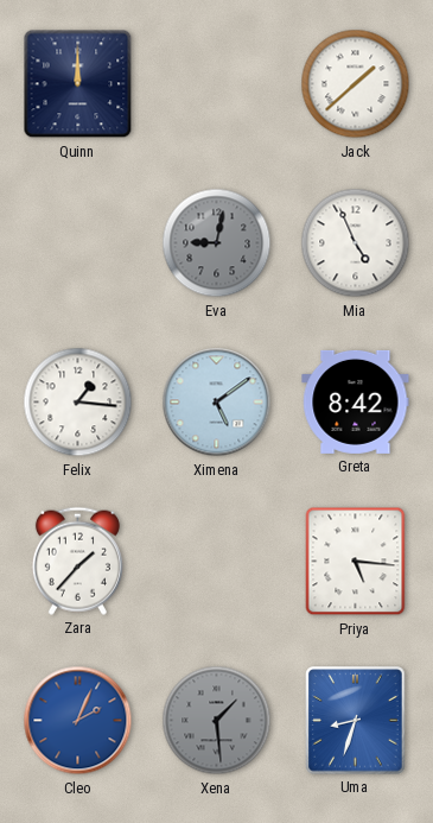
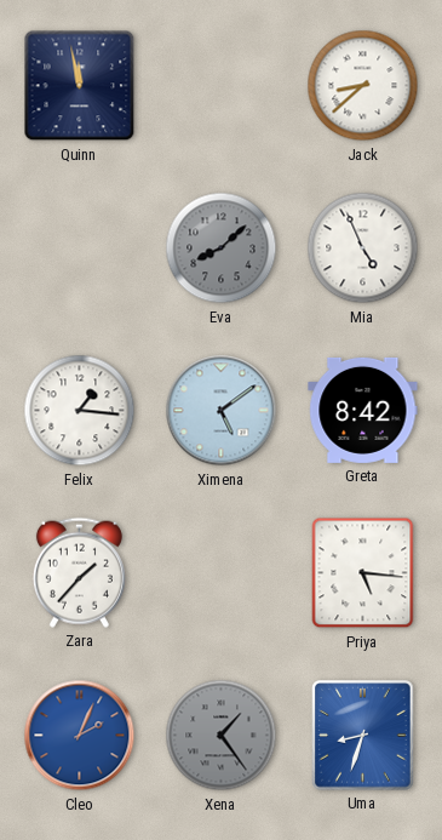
Quinn: 12:00 -> 11:58
Jack: 1:38 -> 8:38
Eva: 9:02 -> 8:08
Xena: 1:29 -> 1:24
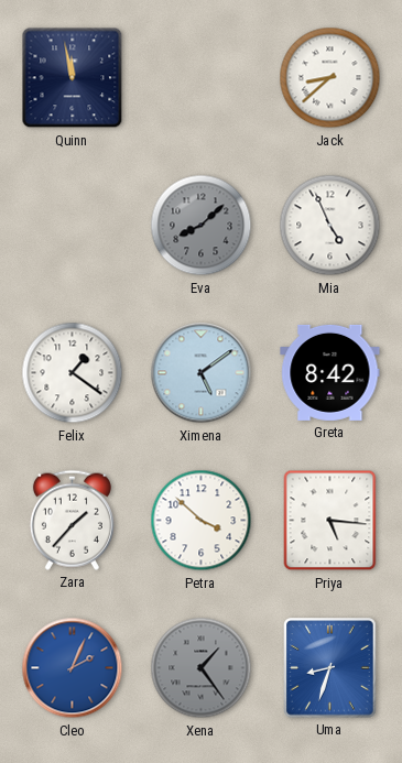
Felix: 1:16 -> 1:21
Petra: none -> 3:52
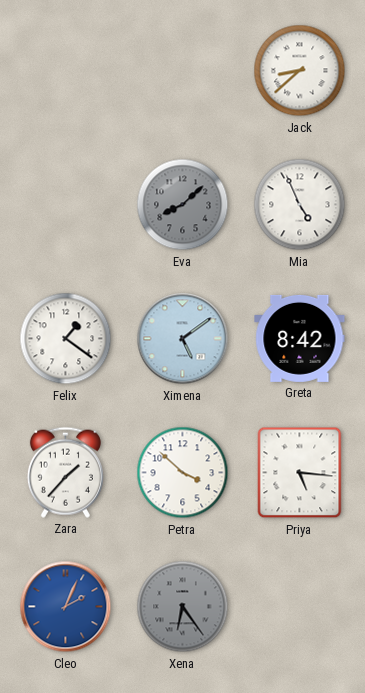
Quinn: 11:58 -> none
Xena: 1:24 -> 6:24
Uma: 8:33 -> none
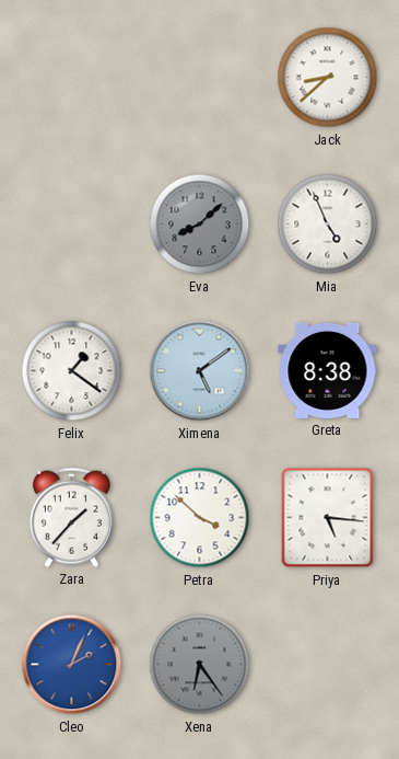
Greta: 8:42 -> 8:38
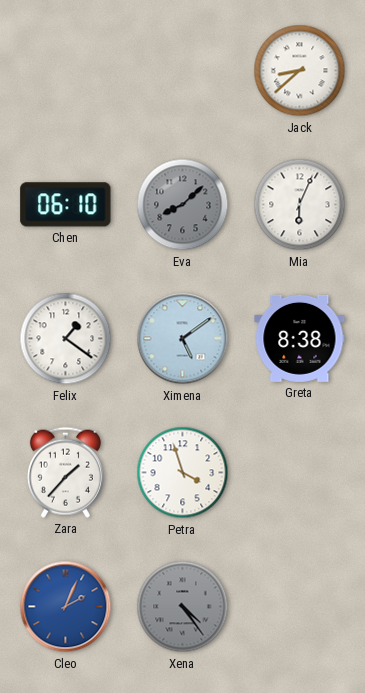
Chen: none -> 06:10
Mia: 4:56 -> 6:04
Petra: 3:52 -> 3:57
Priya: 5:16 -> none
Xena: 6:24 -> 4:24
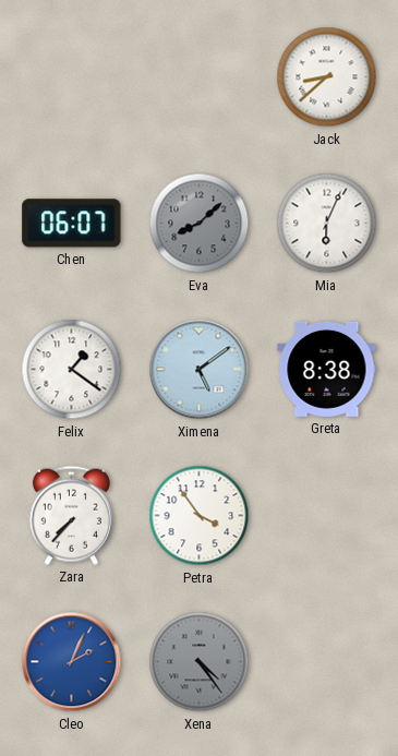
Chen: 06:10 -> 06:07
Zara: 1:37 -> 7:37
Petra: 3:57 -> 3:54
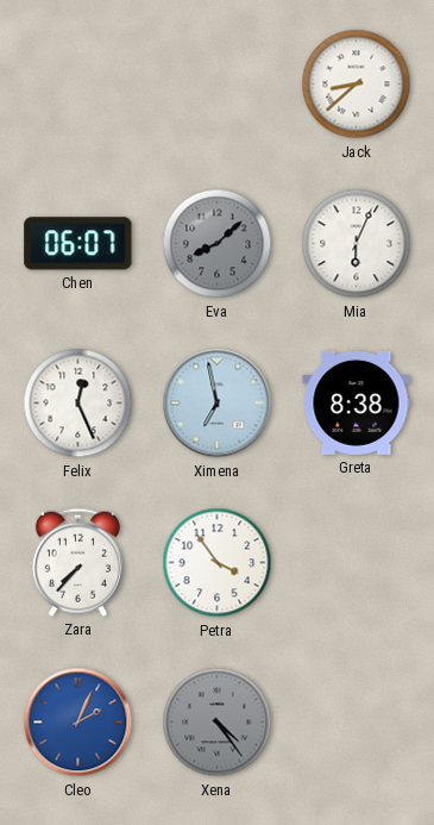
Felix: 1:21 -> 12:26
Ximena: 5:09 -> 6:58
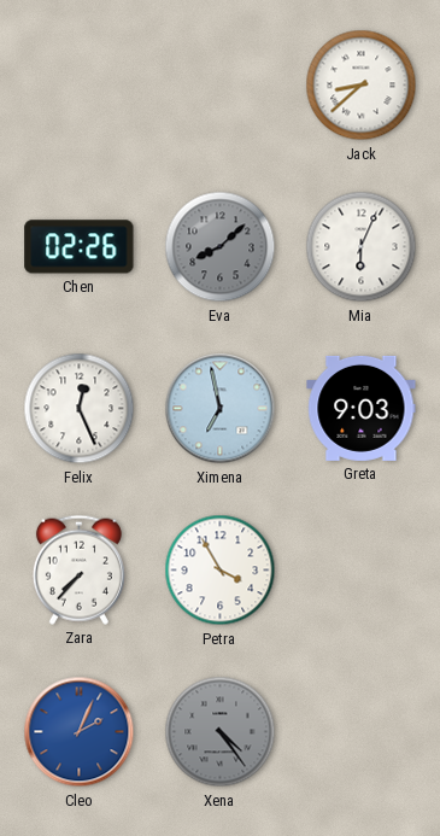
Chen: 06:07 -> 02:26
Greta: 8:38 -> 9:03
Petra: 3:54 -> 3:55
